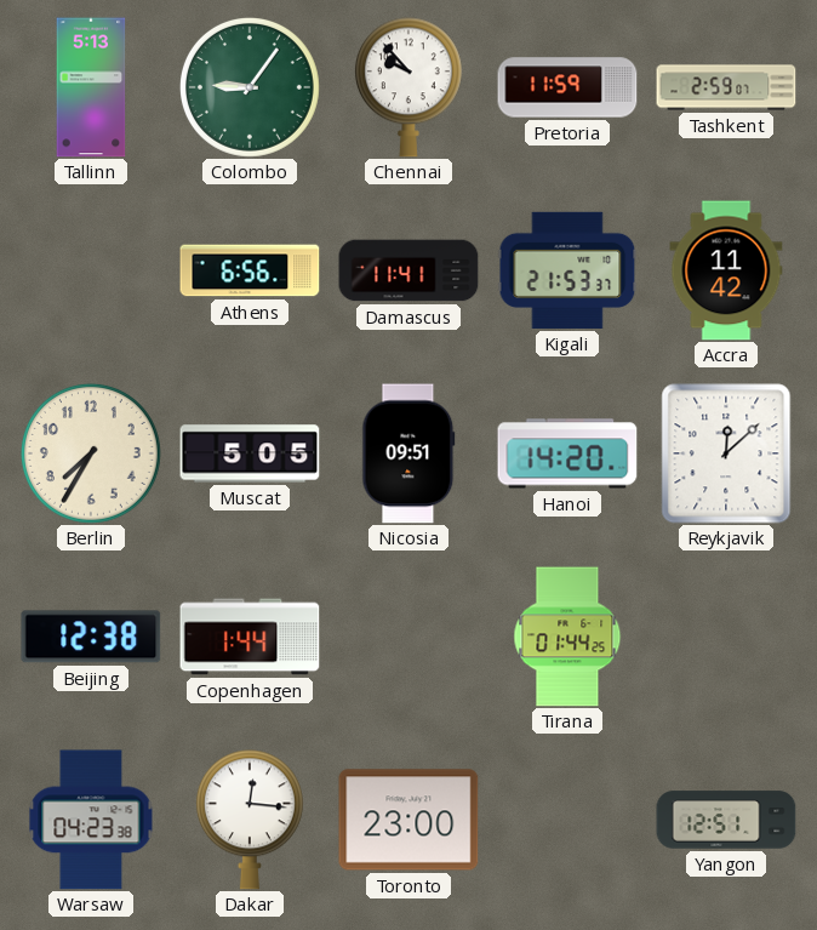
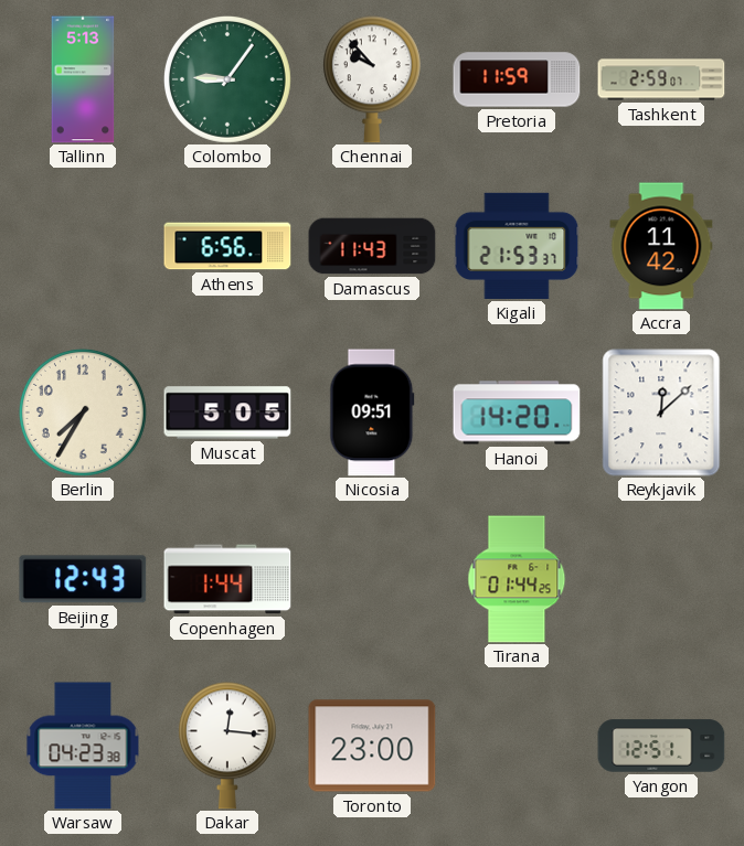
Damascus: 11:41 -> 11:43
Beijing: 12:38 -> 12:43
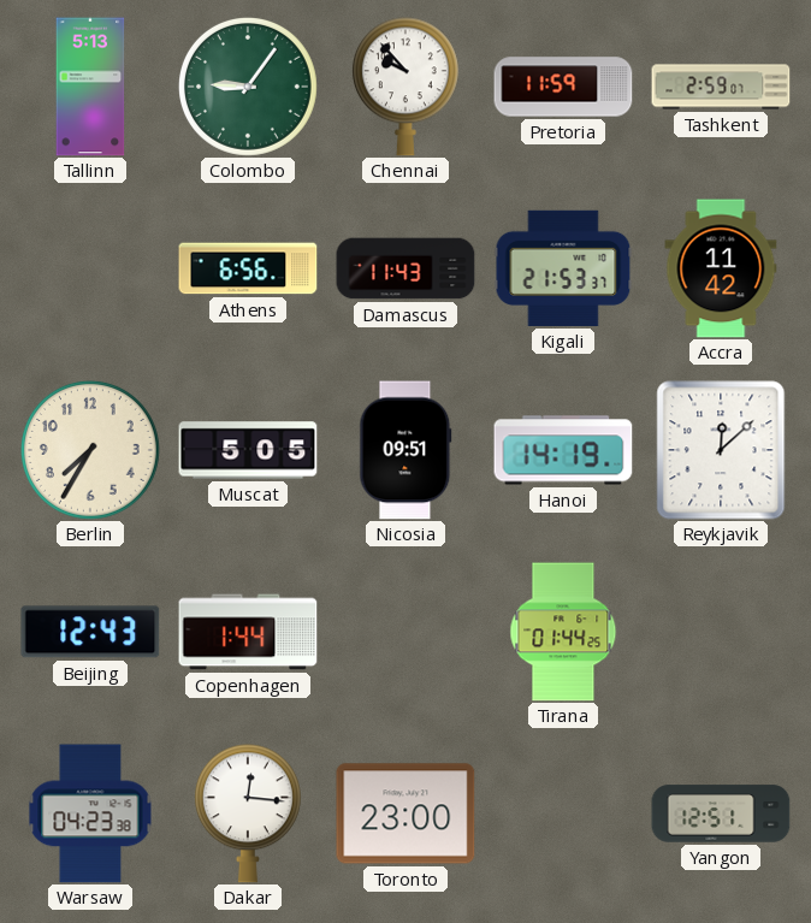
Hanoi: 14:20 -> 14:19
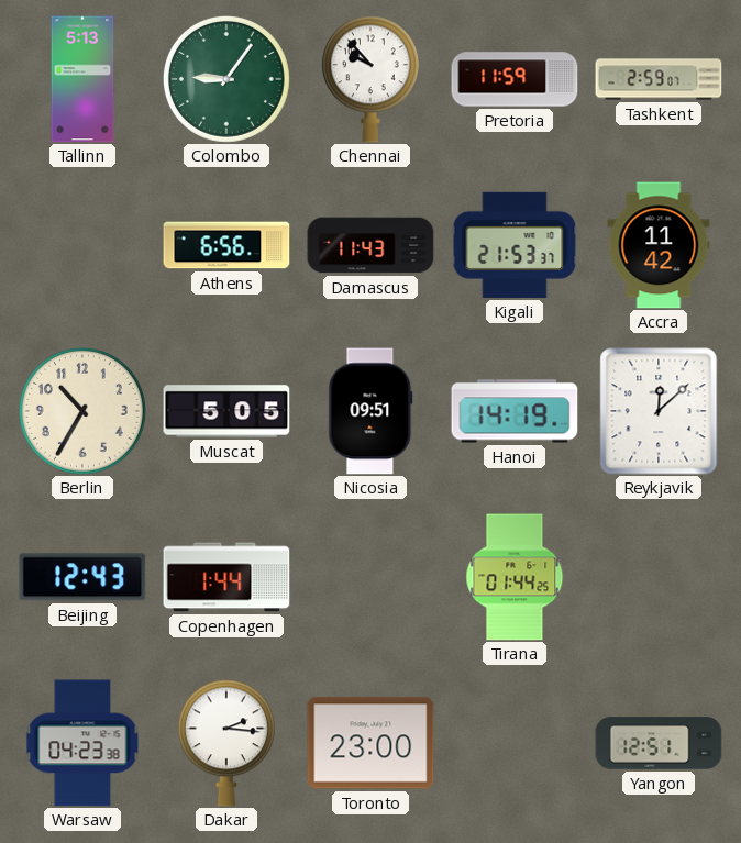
Berlin: 7:35 -> 10:35
Dakar: 12:16 -> 2:16
